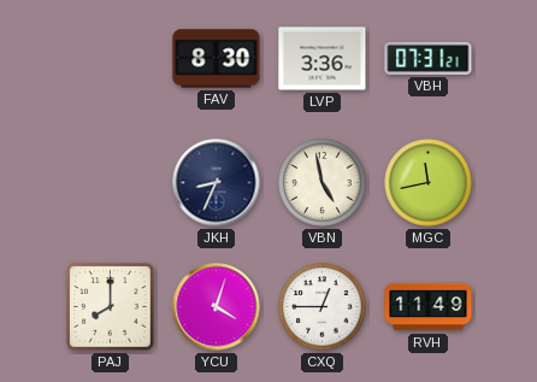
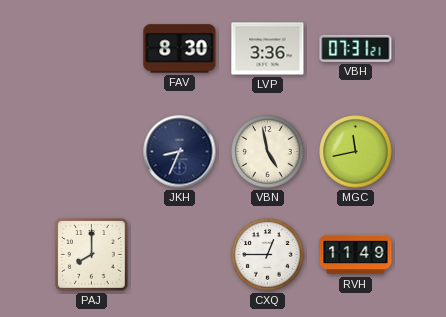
YCU: 4:03 -> none
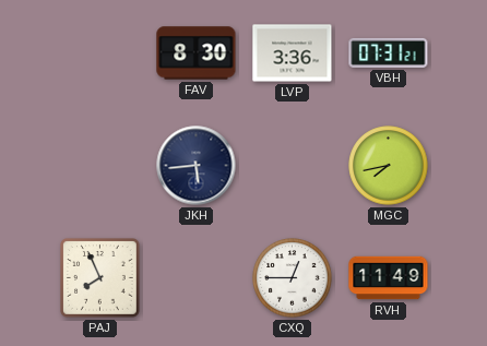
JKH: 8:34 -> 5:44
VBN: 4:58 -> none
MGC: 11:43 -> 7:43
PAJ: 8:00 -> 7:56
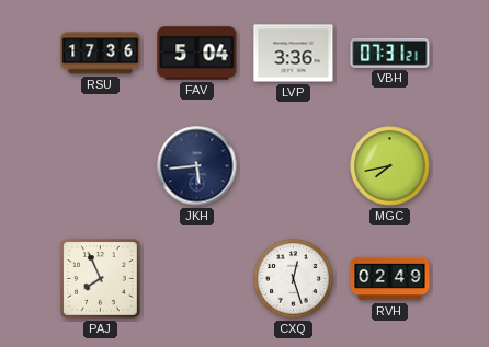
RSU: none -> 17:36
FAV: 8:30 -> 5:04
CXQ: 12:45 -> 12:27
RVH: 11:49 -> 02:49
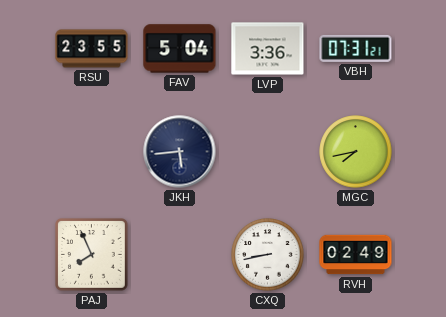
RSU: 17:36 -> 23:55
CXQ: 12:27 -> 8:43
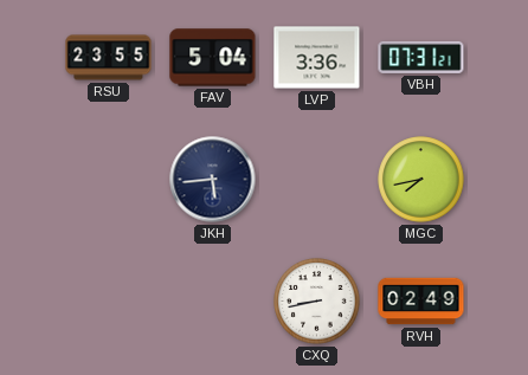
PAJ: 7:56 -> none
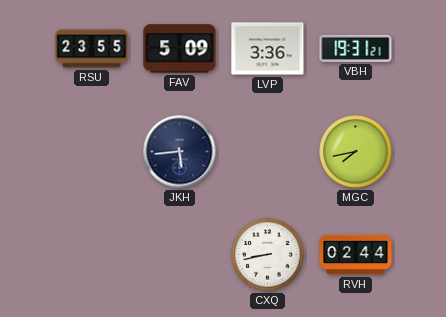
FAV: 5:04 -> 5:09
VBH: 07:31 -> 19:31
RVH: 02:49 -> 02:44
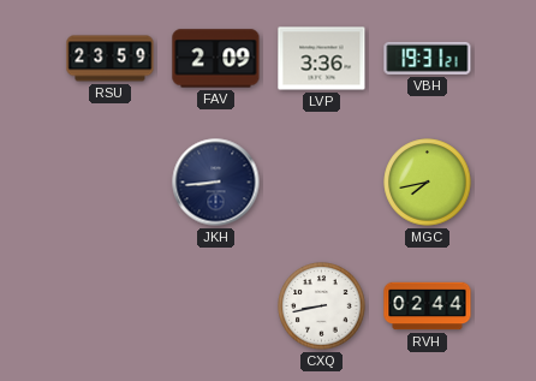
RSU: 23:55 -> 23:59
FAV: 5:09 -> 2:09
JKH: 5:44 -> 8:44
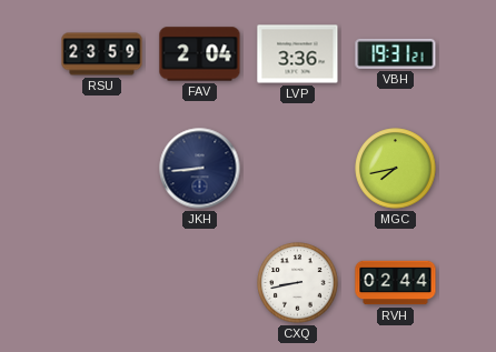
FAV: 2:09 -> 2:04
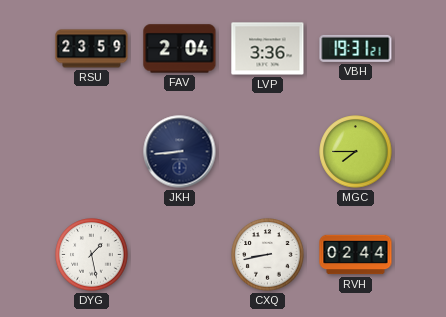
MGC: 7:43 -> 7:45
DYG: none -> 1:28
